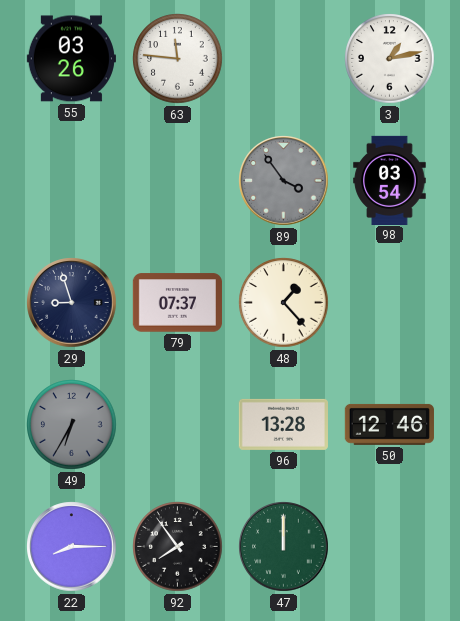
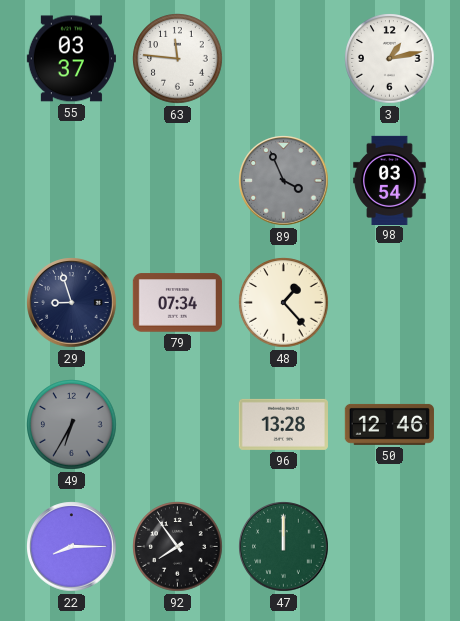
55: 03:26 -> 03:37
89: 3:54 -> 3:56
79: 07:37 -> 07:34
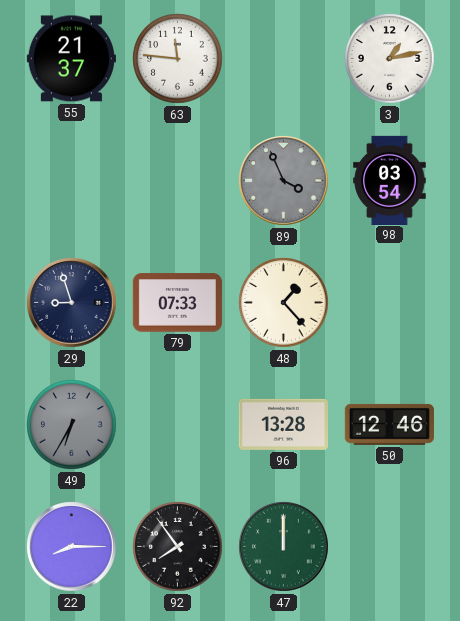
55: 03:37 -> 21:37
79: 07:34 -> 07:33
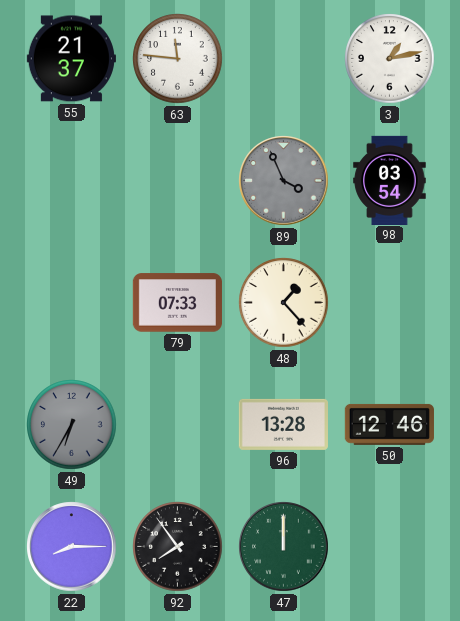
29: 8:57 -> none
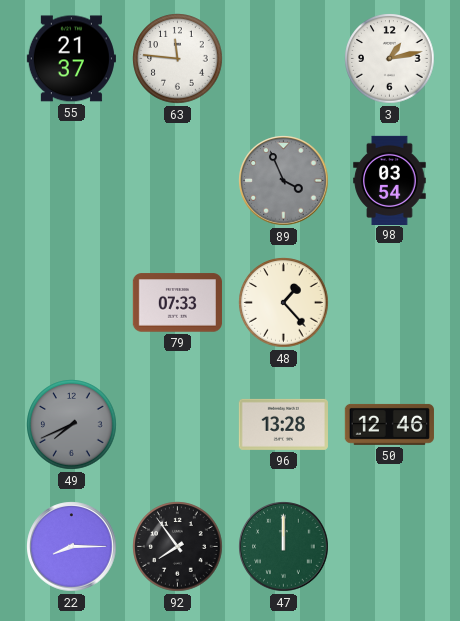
49: 6:35 -> 7:41
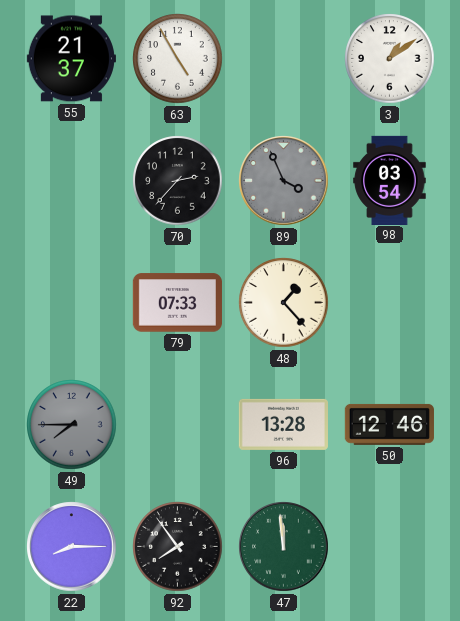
63: 11:46 -> 4:55
3: 1:13 -> 1:09
70: none -> 2:37
49: 7:41 -> 7:45
47: 12:00 -> 11:59
